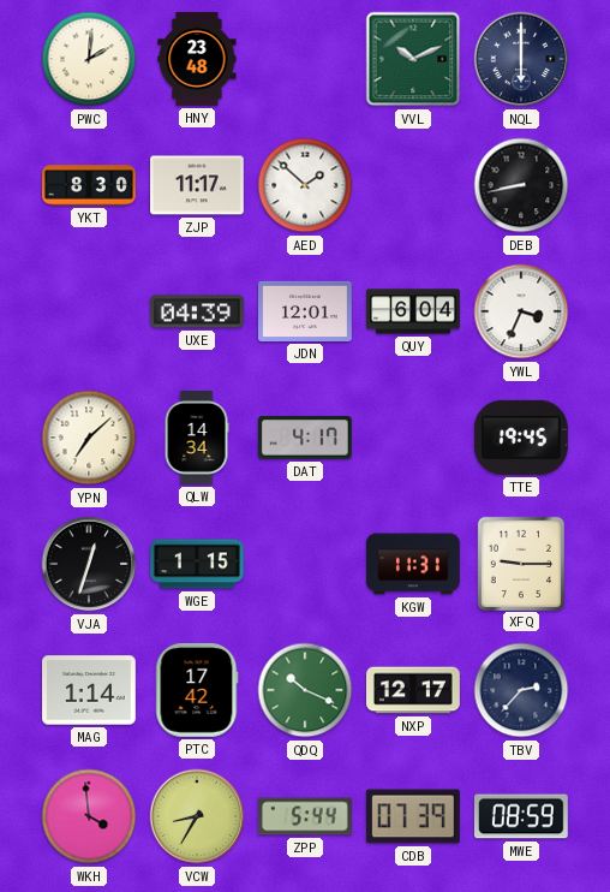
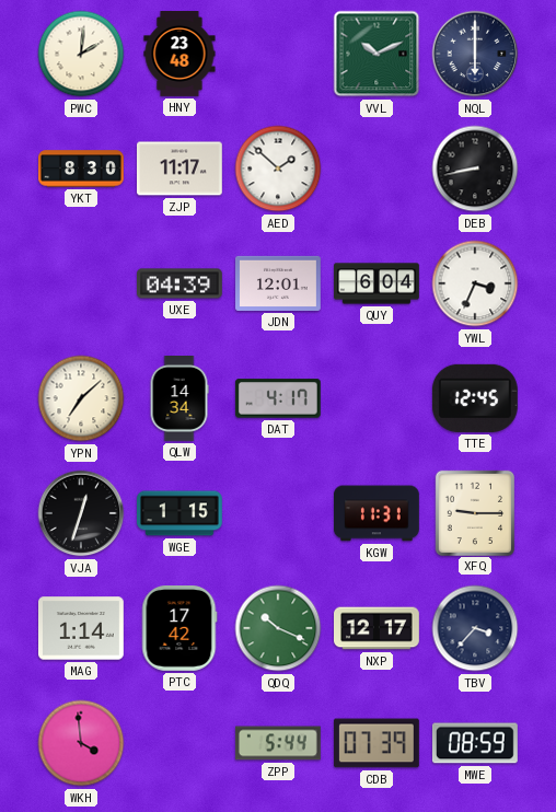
TTE: 19:45 -> 12:45
TBV: 2:37 -> 3:37
VCW: 8:35 -> none
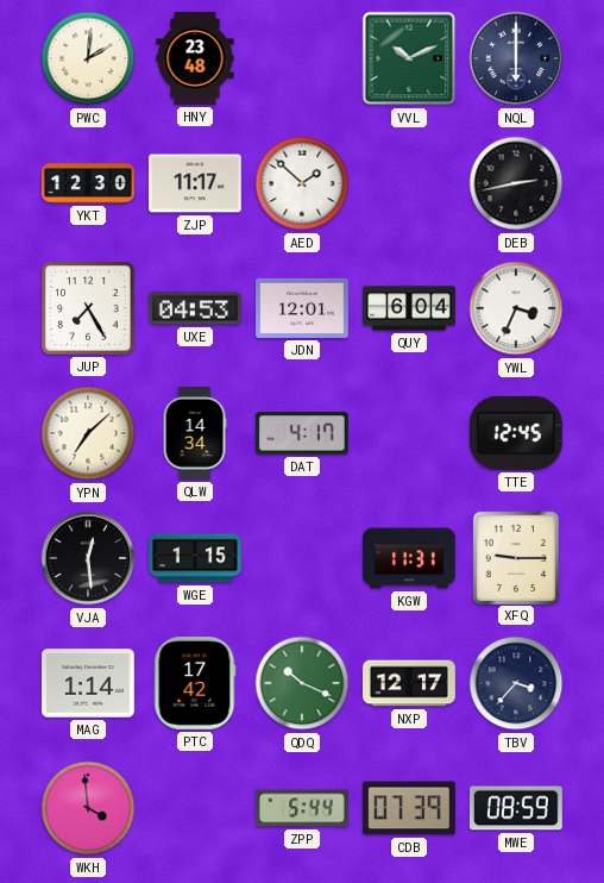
YKT: 8:30 -> 12:30
DEB: 8:43 -> 2:43
JUP: none -> 7:25
UXE: 04:39 -> 04:53
VJA: 12:33 -> 12:29
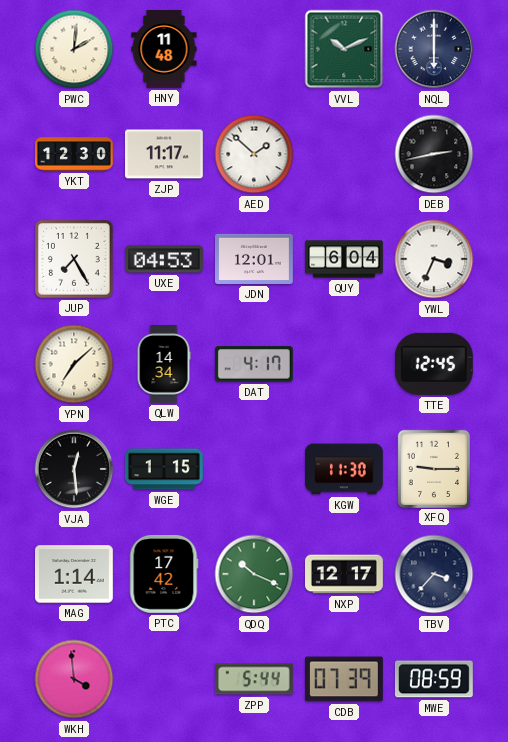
HNY: 23:48 -> 11:48
KGW: 11:31 -> 11:30
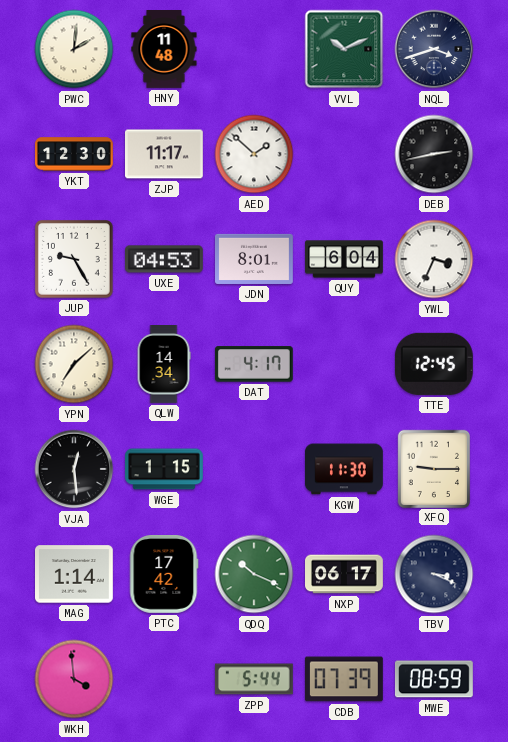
NQL: 6:00 -> 3:42
JUP: 7:25 -> 9:25
JDN: 12:01 -> 8:01
NXP: 12:17 -> 06:17
TBV: 3:37 -> 3:19
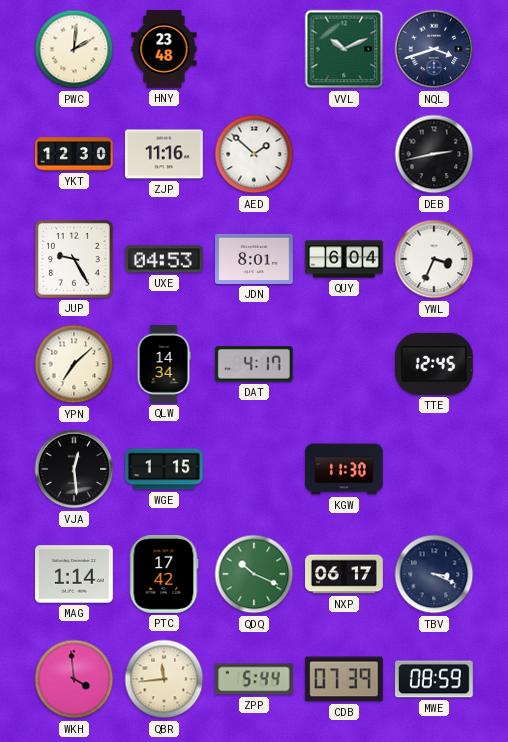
HNY: 11:48 -> 23:48
ZJP: 11:17 -> 11:16
XFQ: 9:15 -> none
QBR: none -> 11:44
